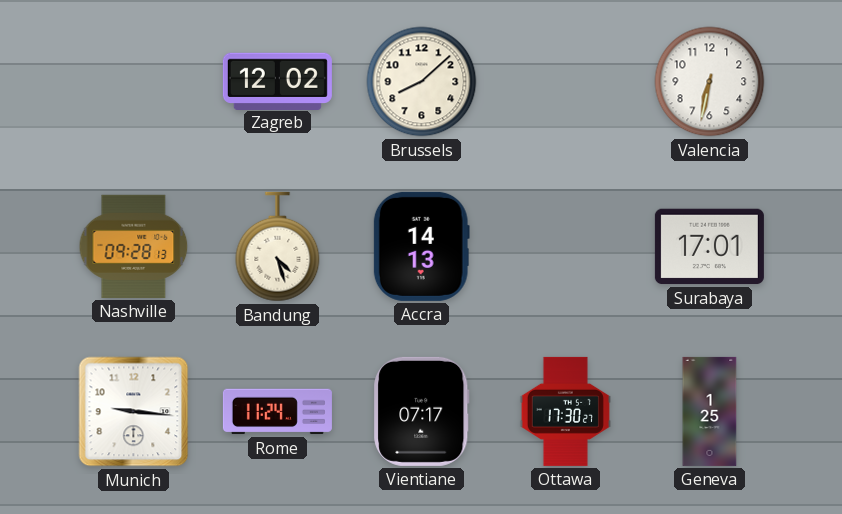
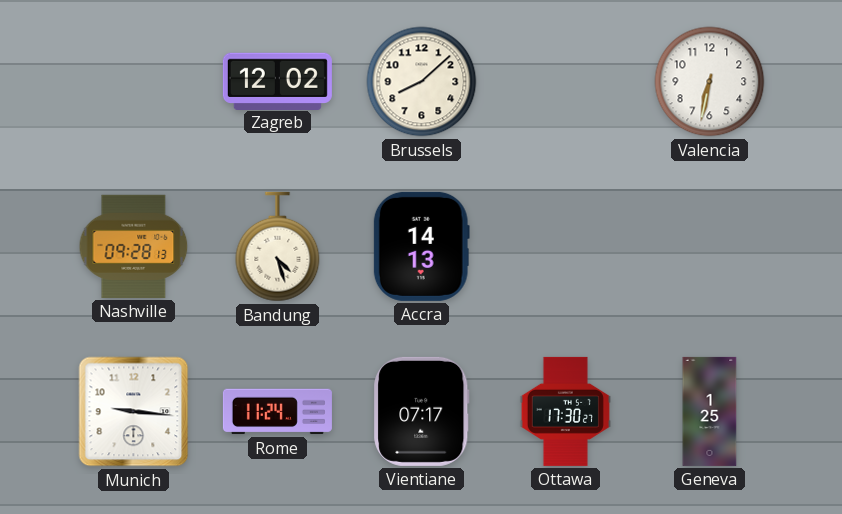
Surabaya: 17:01 -> none
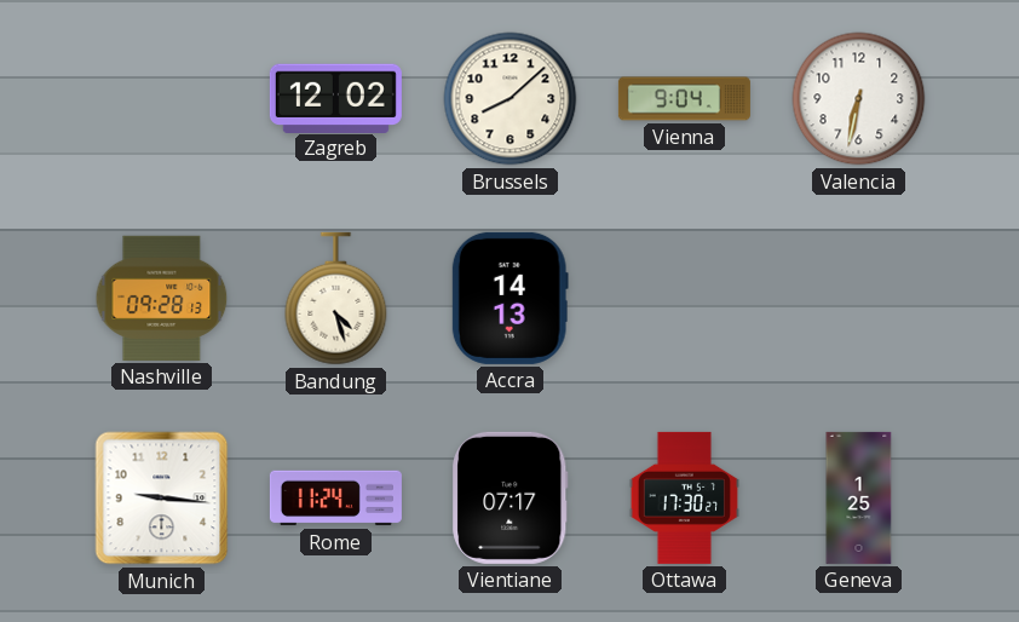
Vienna: none -> 9:04
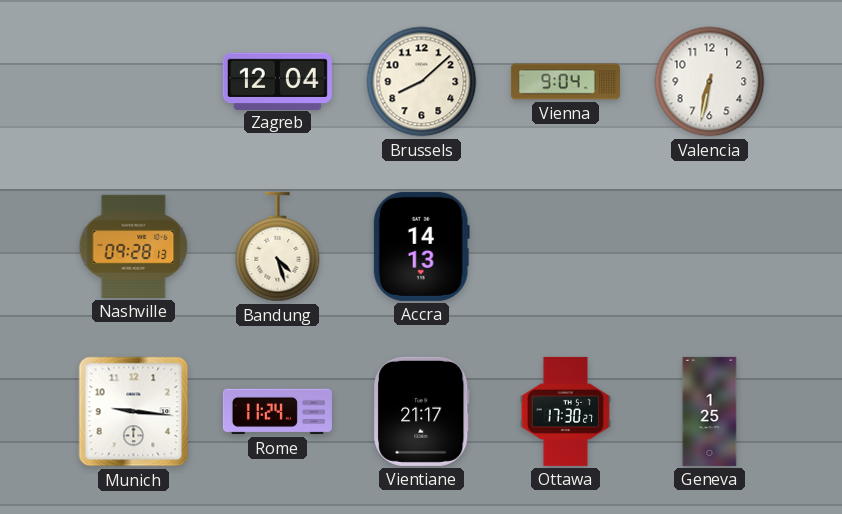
Zagreb: 12:02 -> 12:04
Vientiane: 07:17 -> 21:17
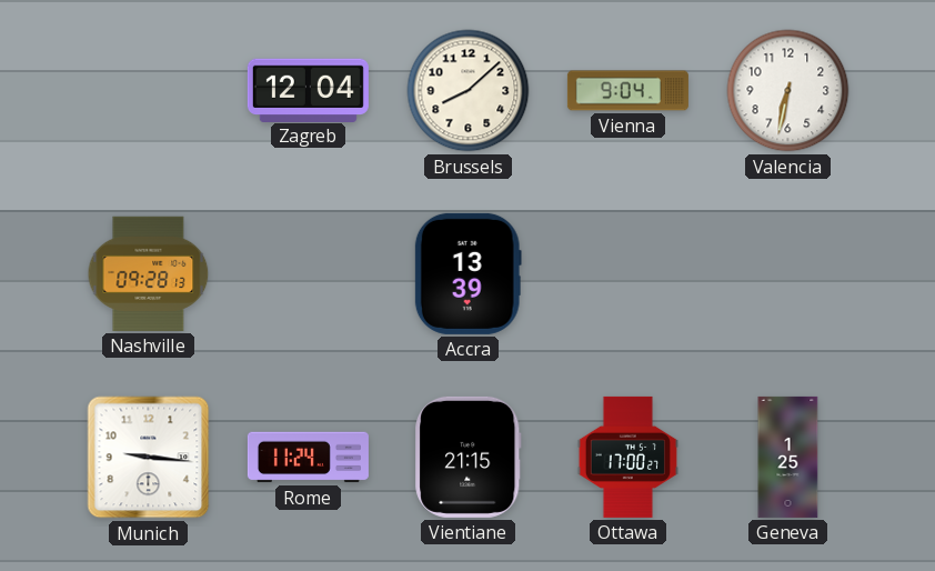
Bandung: 4:27 -> none
Accra: 14:13 -> 13:39
Vientiane: 21:17 -> 21:15
Ottawa: 17:30 -> 17:00
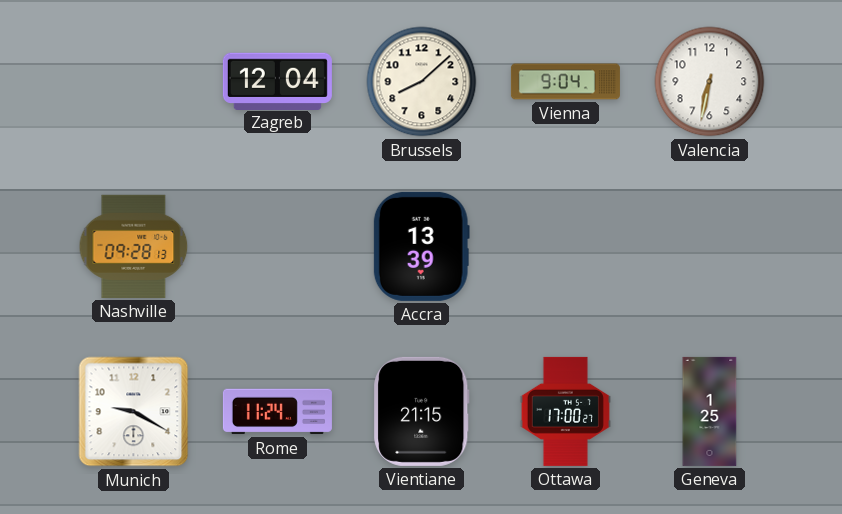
Munich: 9:16 -> 9:20
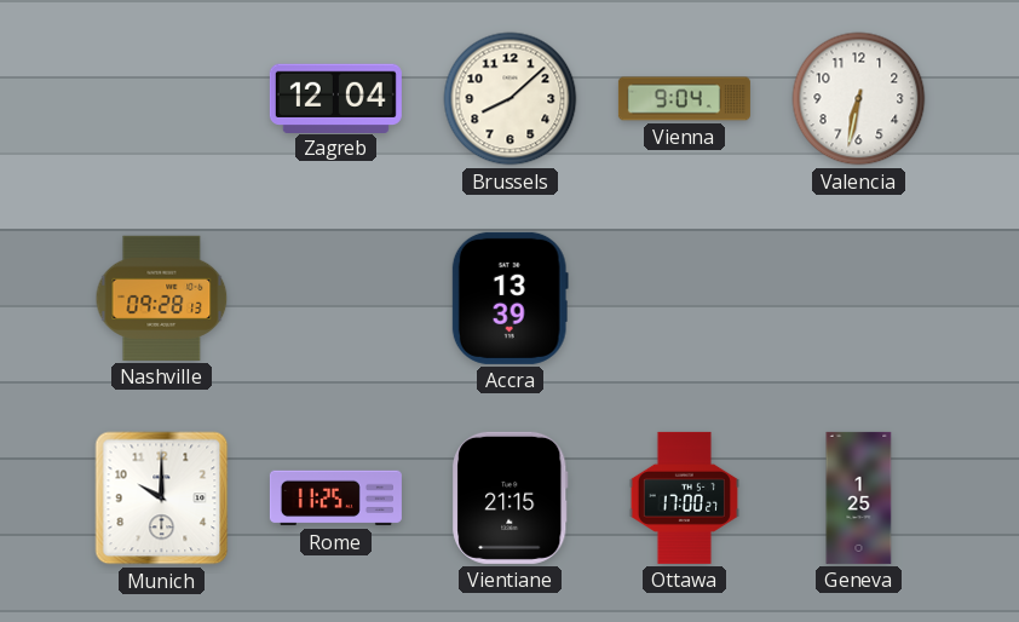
Munich: 9:20 -> 10:00
Rome: 11:24 -> 11:25
